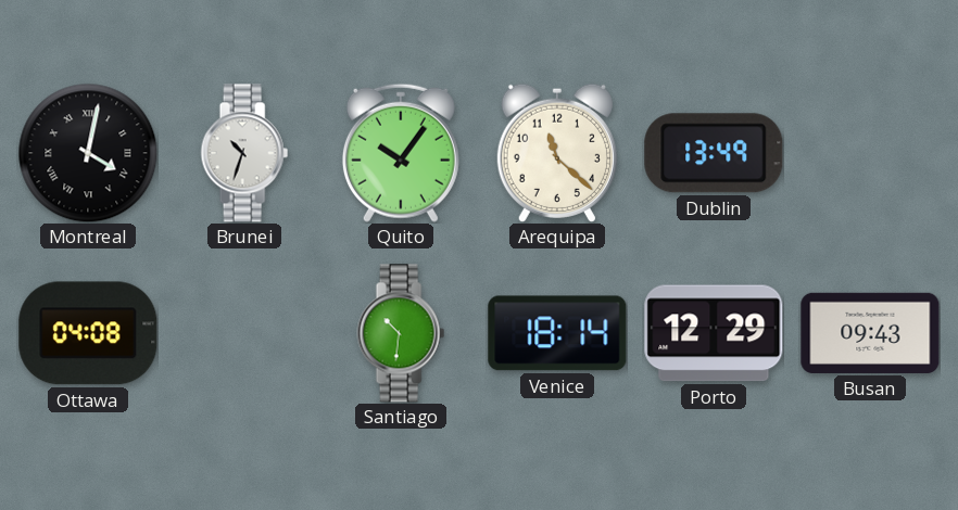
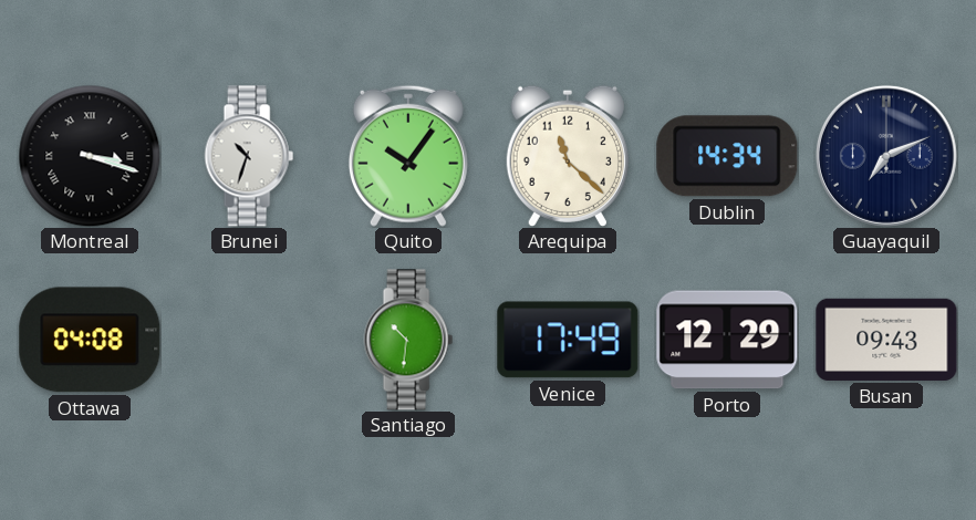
Montreal: 4:02 -> 3:18
Dublin: 13:49 -> 14:34
Guayaquil: none -> 7:11
Venice: 18:14 -> 17:49
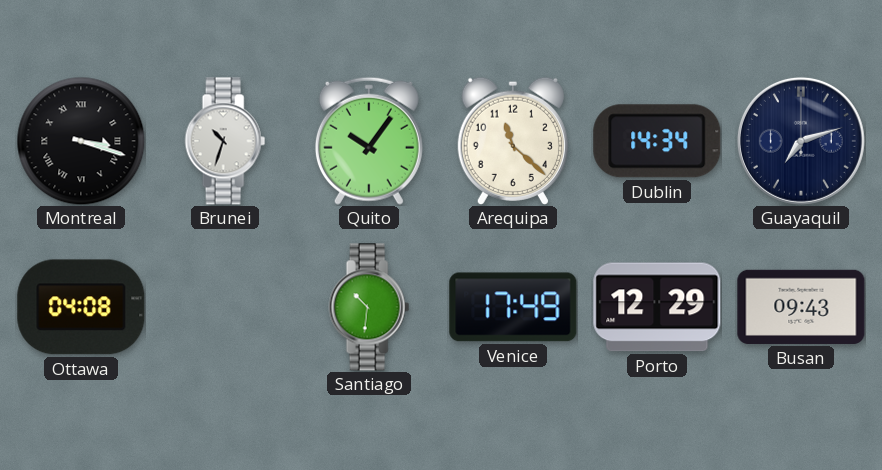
Guayaquil: 7:11 -> 7:12
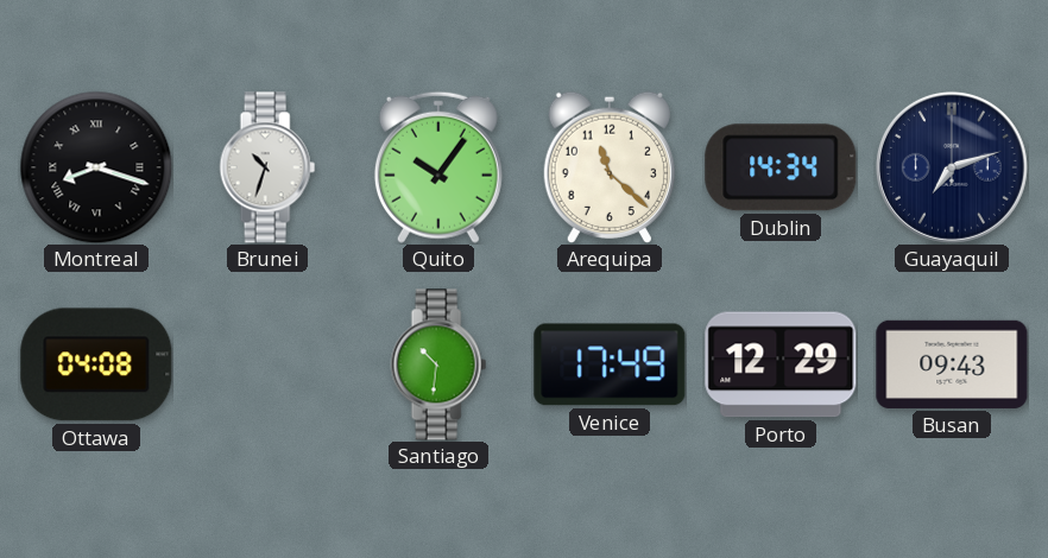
Montreal: 3:18 -> 8:18
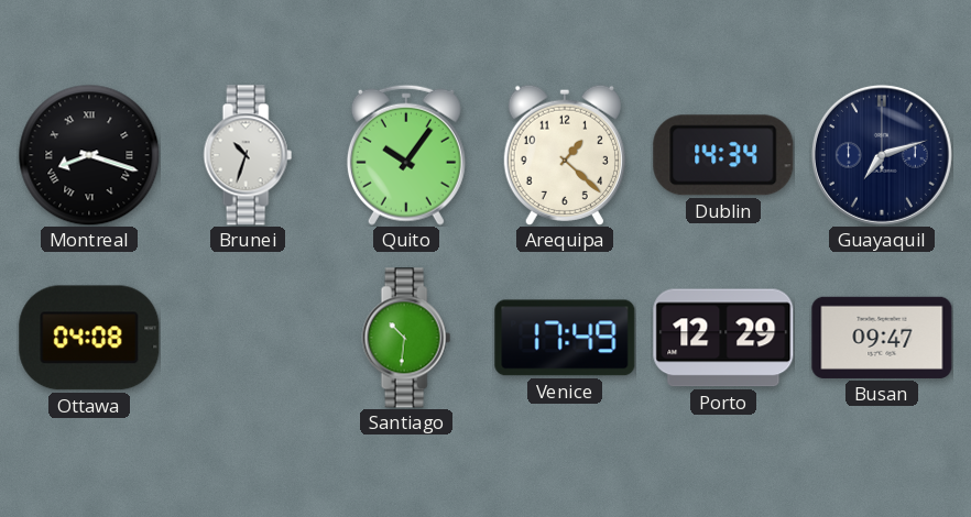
Arequipa: 11:22 -> 1:22
Busan: 09:43 -> 09:47
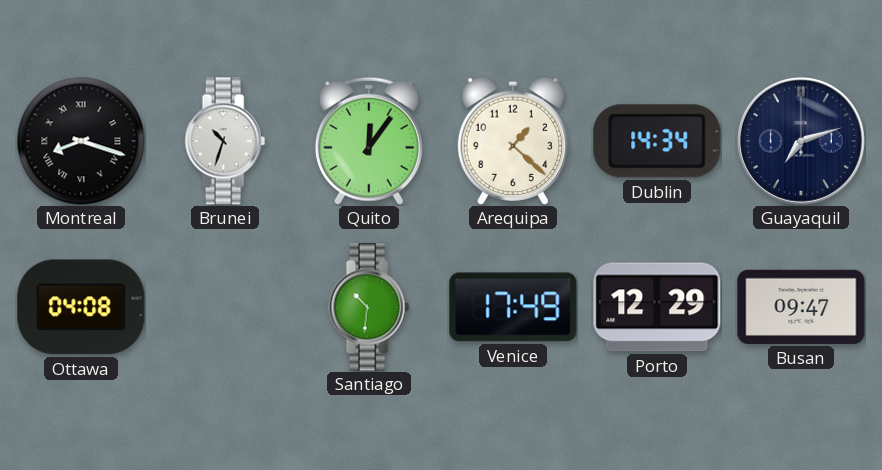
Quito: 10:06 -> 12:06
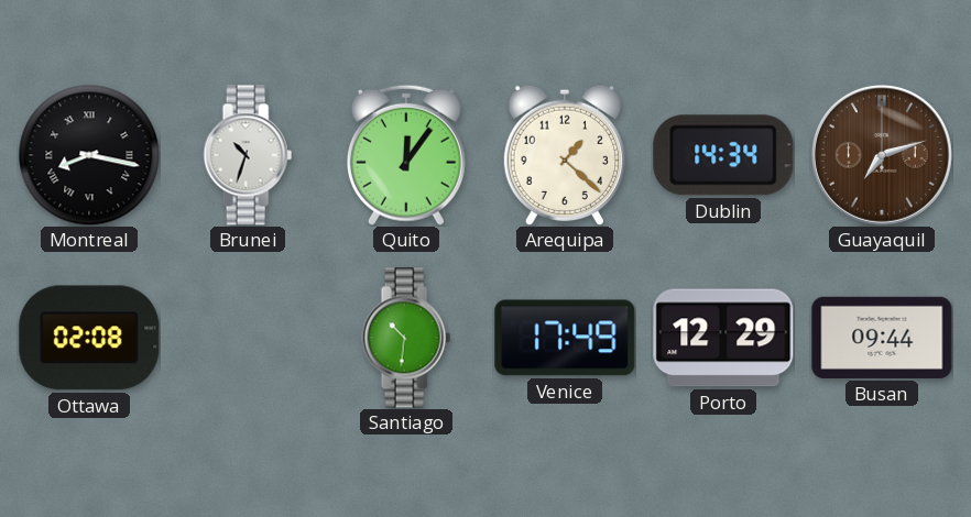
Montreal: 8:18 -> 8:17
Guayaquil dial: navy -> brown
Ottawa: 04:08 -> 02:08
Busan: 09:47 -> 09:44
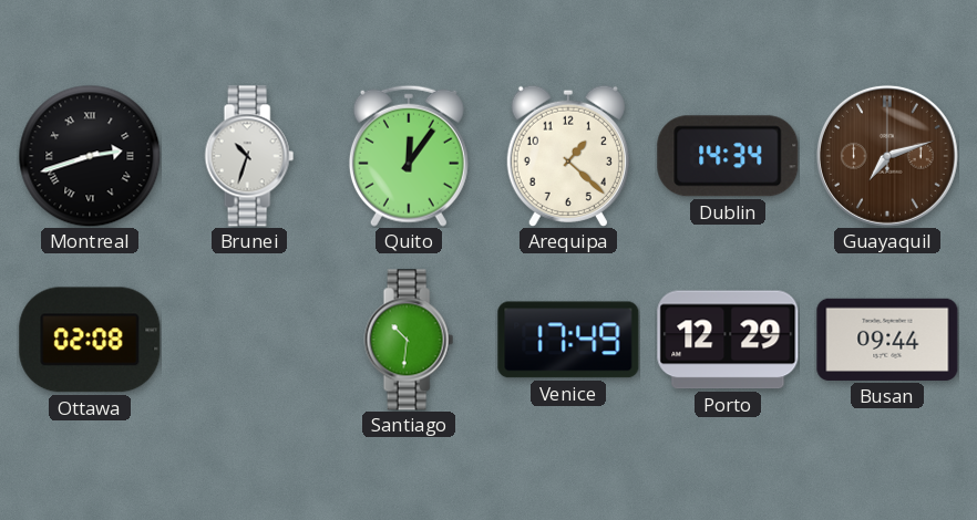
Montreal: 8:17 -> 2:42
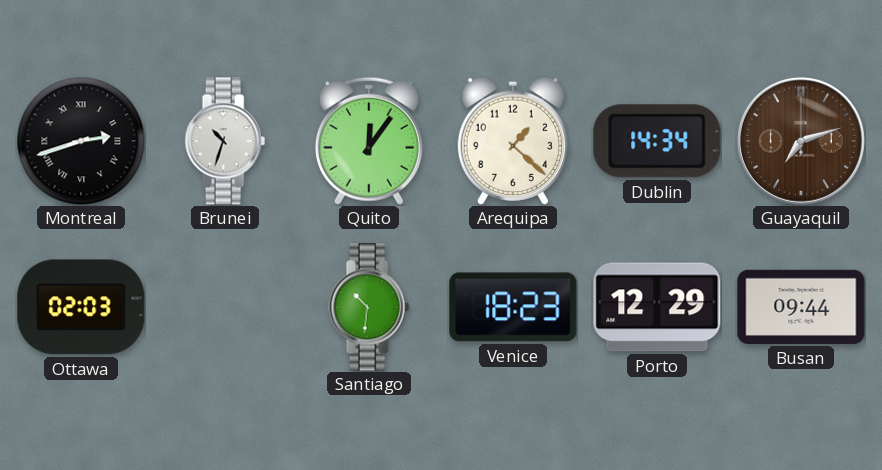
Ottawa: 02:08 -> 02:03
Venice: 17:49 -> 18:23
